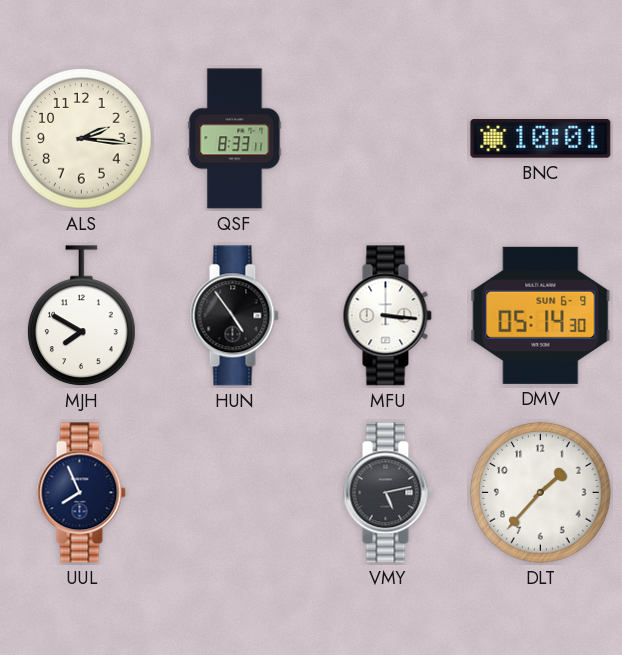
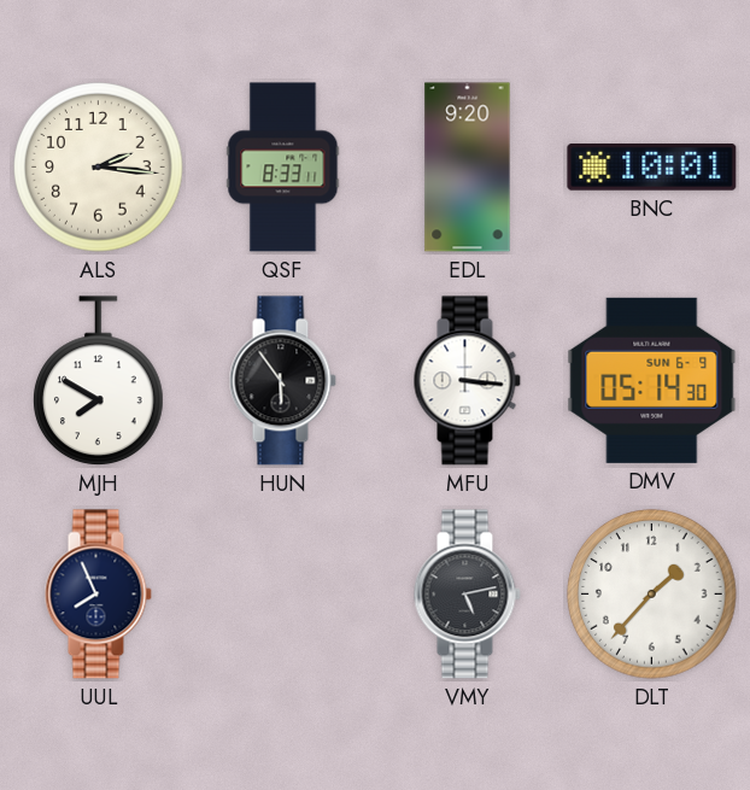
EDL: none -> 9:20
HUN: 4:54 -> 5:54
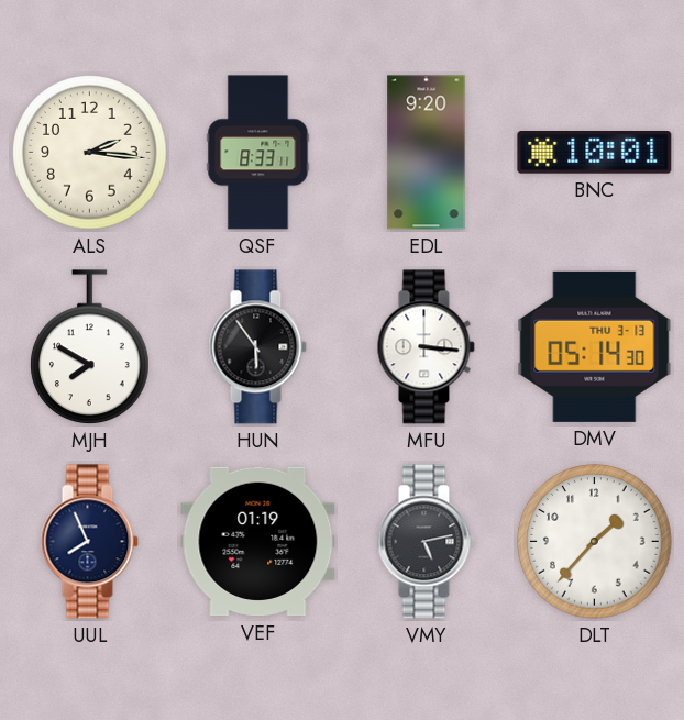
DMV date: SUN 6-9 -> THU 3-13
VEF: none -> 01:19
